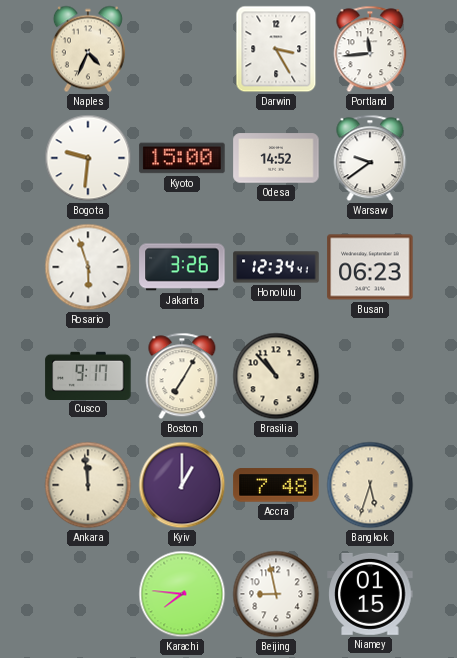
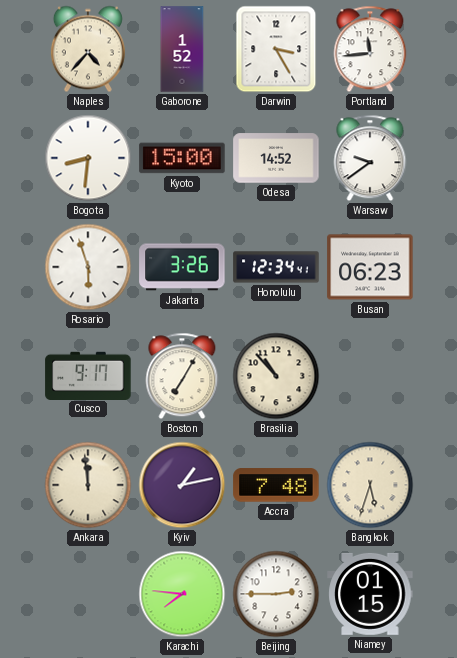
Naples: 4:34 -> 4:37
Gaborone: none -> 1:52
Bogota: 9:31 -> 8:31
Kyiv: 1:00 -> 1:13
Beijing: 8:58 -> 2:45
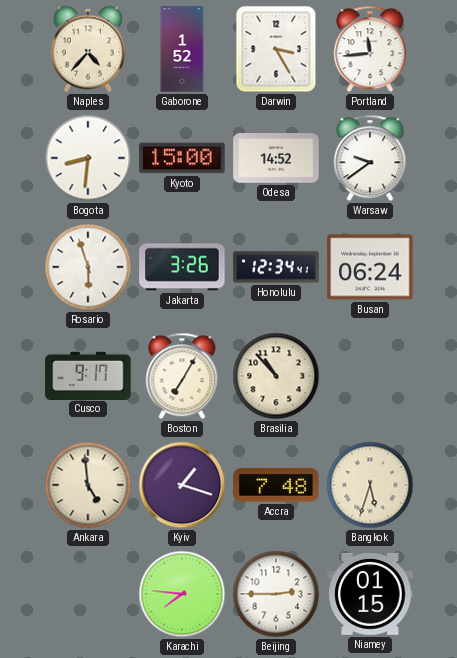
Busan: 06:23 -> 06:24
Ankara: 11:59 -> 4:59
Kyiv: 1:13 -> 1:18
